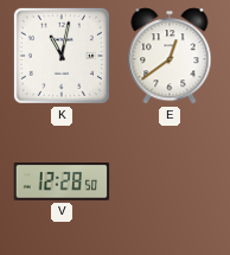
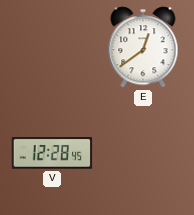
K: 11:02 -> none
V: 12:28:50 -> 12:28:45
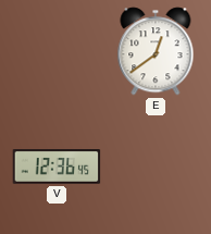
V: 12:28 -> 12:36
